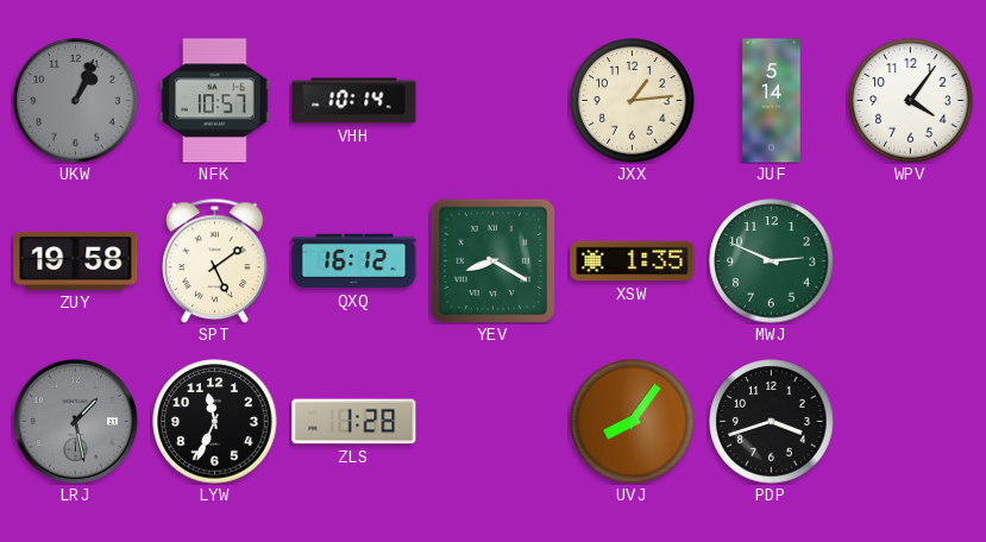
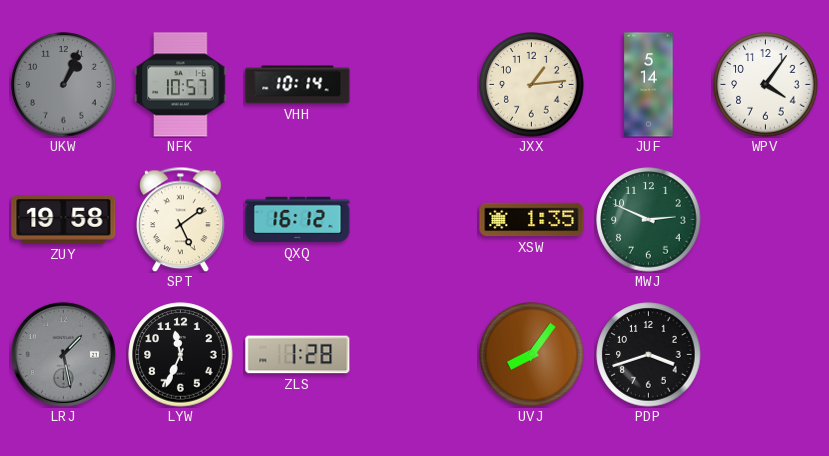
YEV: 8:20 -> none
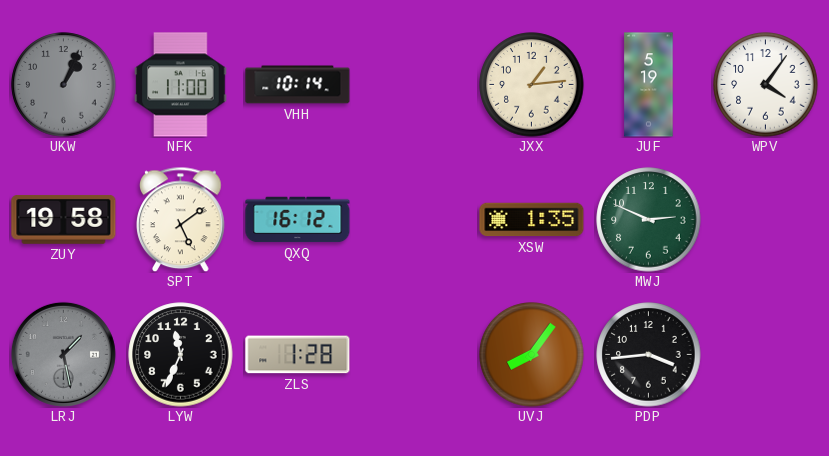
NFK: 10:57 -> 11:00
JUF: 5:14 -> 5:19
PDP: 3:42 -> 3:44
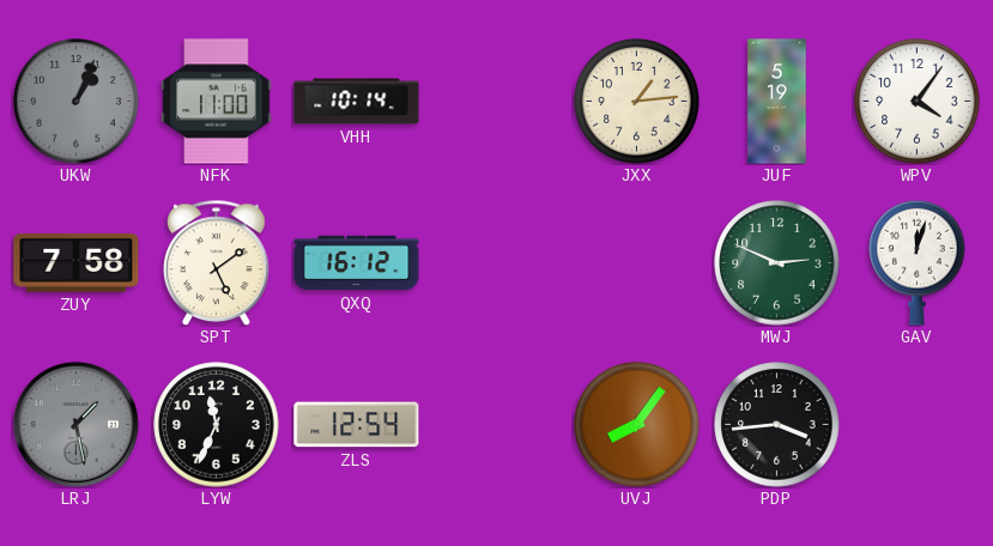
ZUY: 19:58 -> 7:58
XSW: 1:35 -> none
GAV: none -> 12:03
ZLS: 1:28 -> 12:54
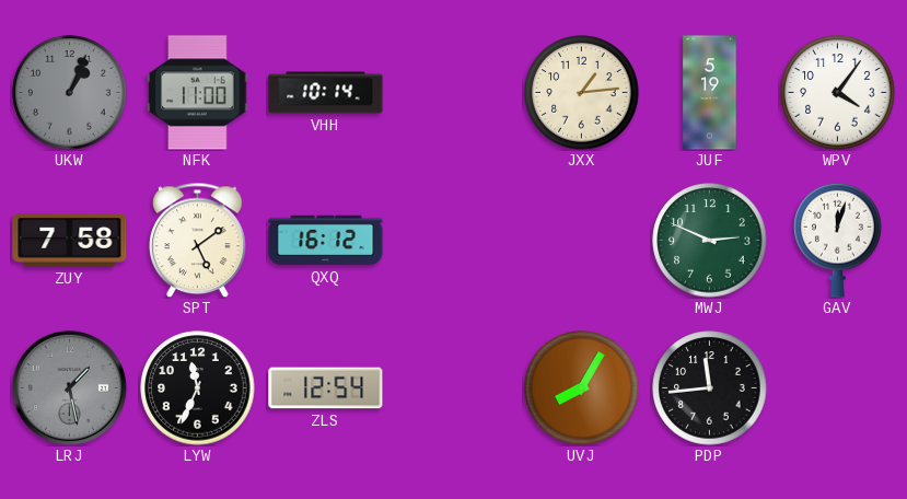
UVJ: 8:06 -> 8:05
PDP: 3:44 -> 11:44
